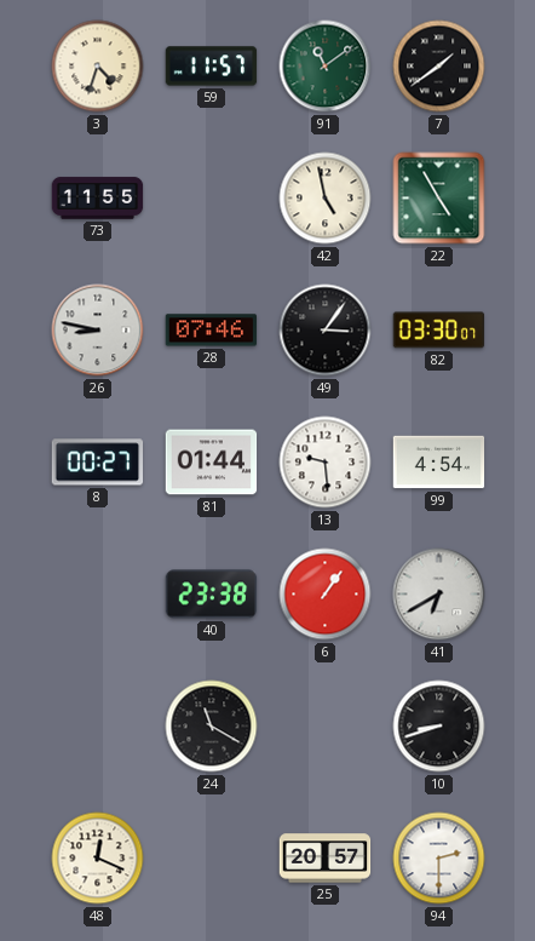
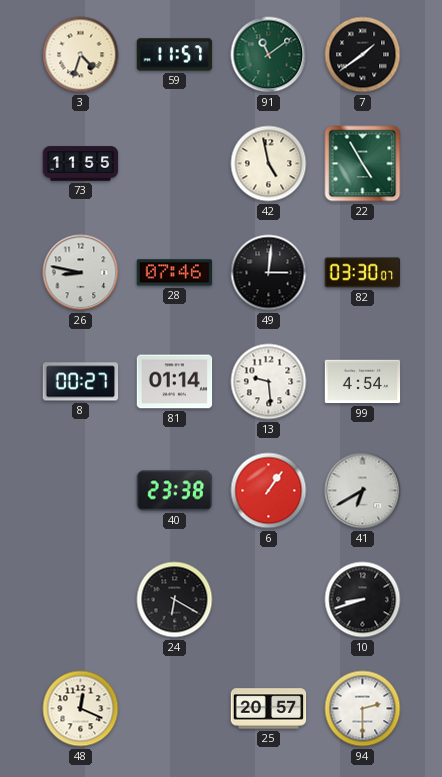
49: 3:06 -> 3:01
81: 01:44 -> 01:14
24: 11:20 -> 6:20
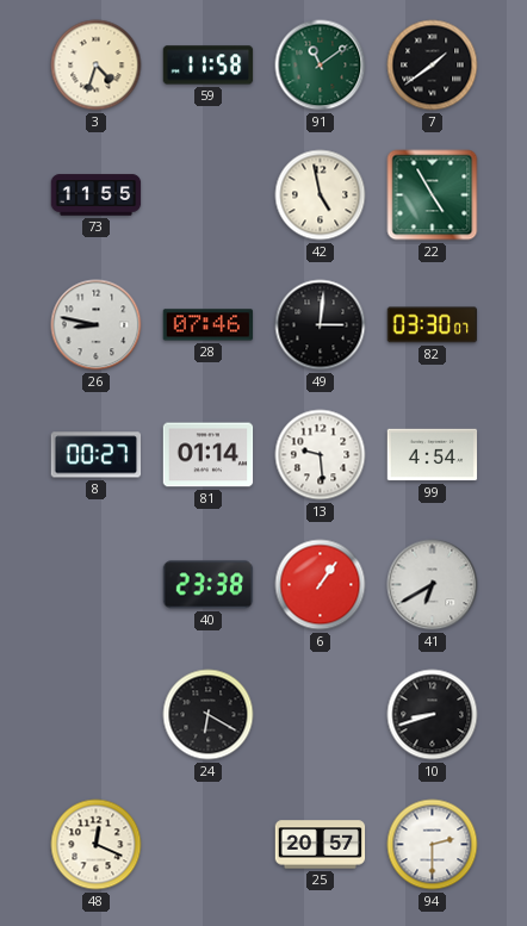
59: 11:57 -> 11:58
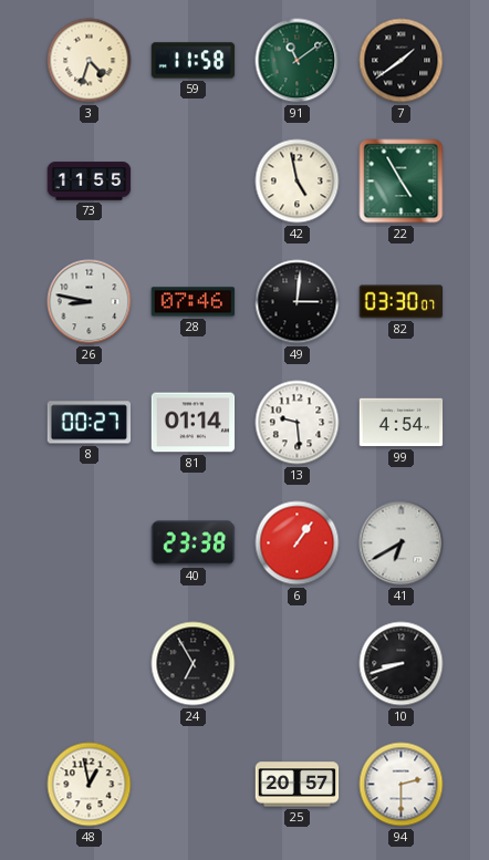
24: 6:20 -> 6:55
48: 12:19 -> 12:58
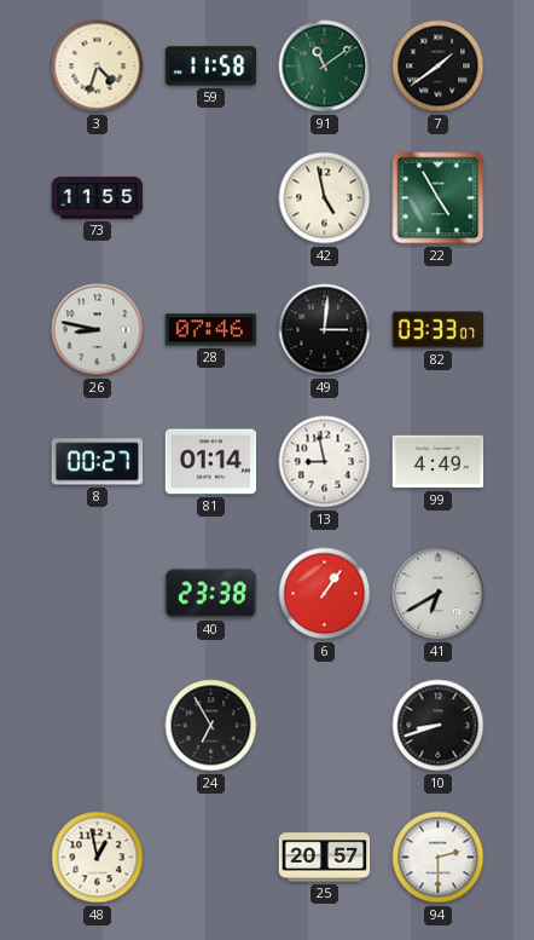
82: 03:30 -> 03:33
13: 9:29 -> 8:58
99: 4:54 -> 4:49
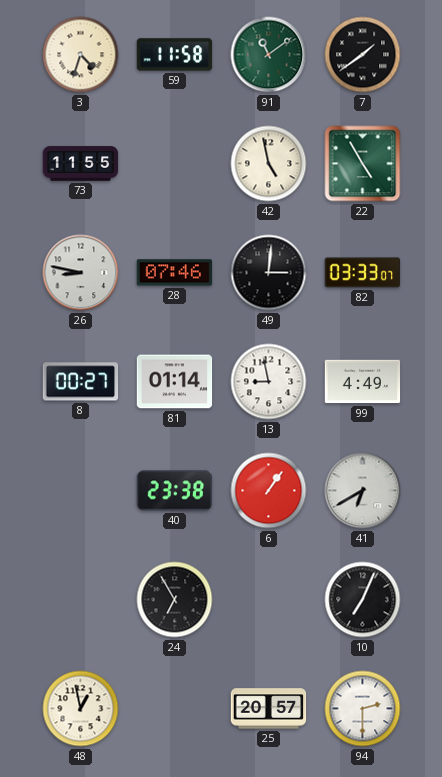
10: 8:42 -> 7:04
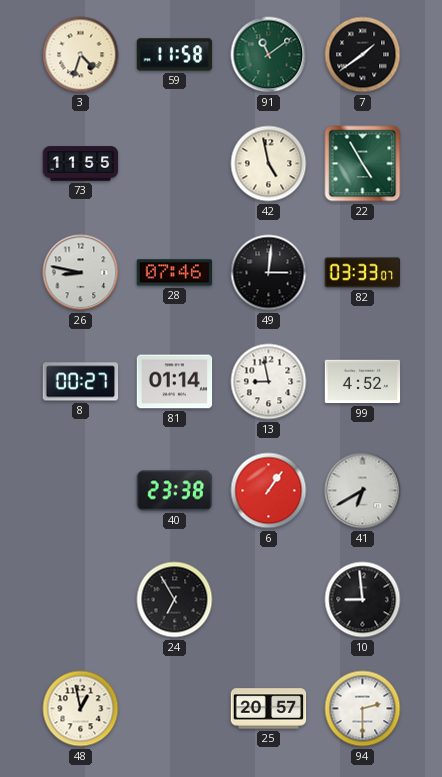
99: 4:49 -> 4:52
10: 7:04 -> 8:59
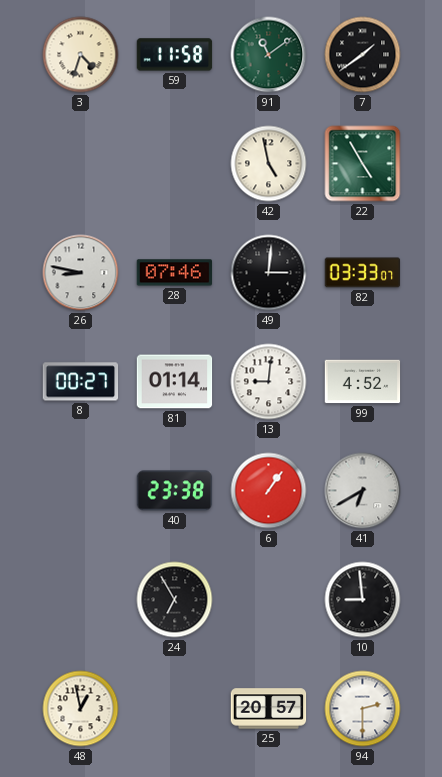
73: 11:55 -> none
13: 8:58 -> 9:01
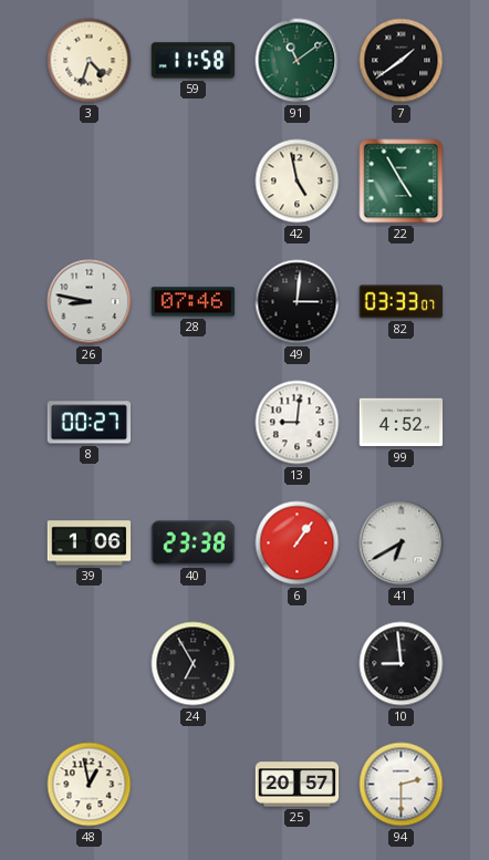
81: 01:14 -> none
39: none -> 1:06
